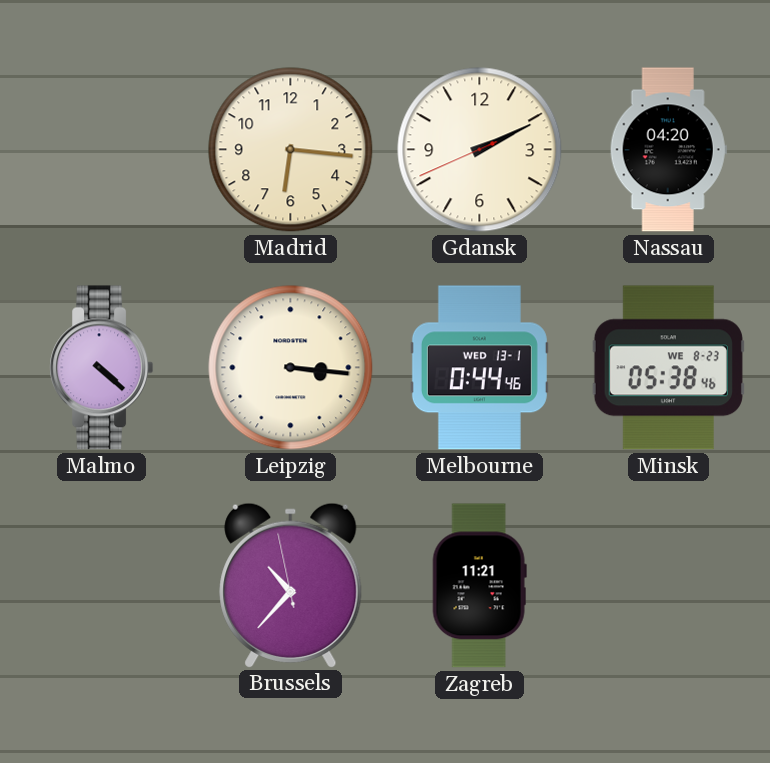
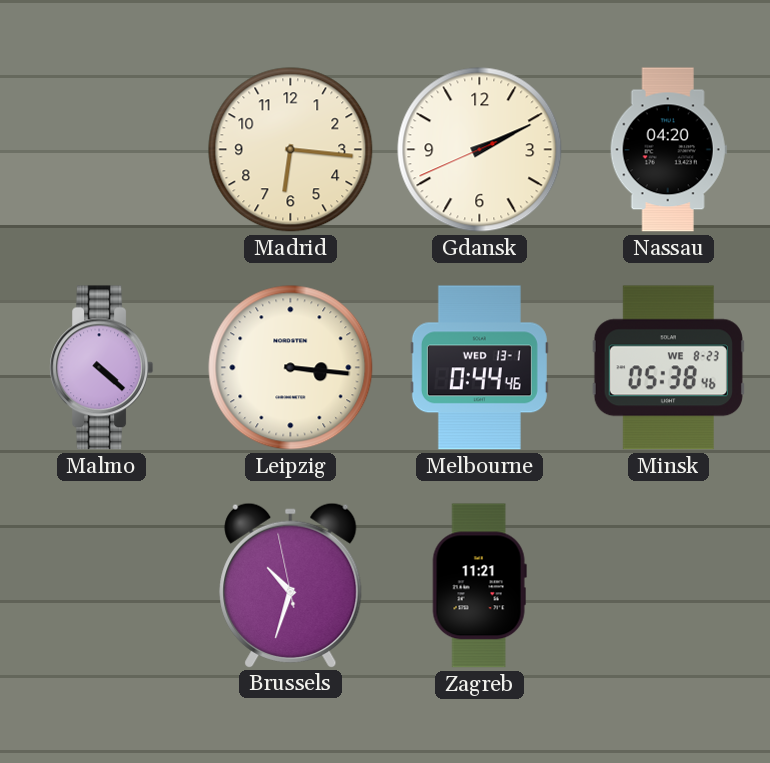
Brussels: 10:36 -> 10:32
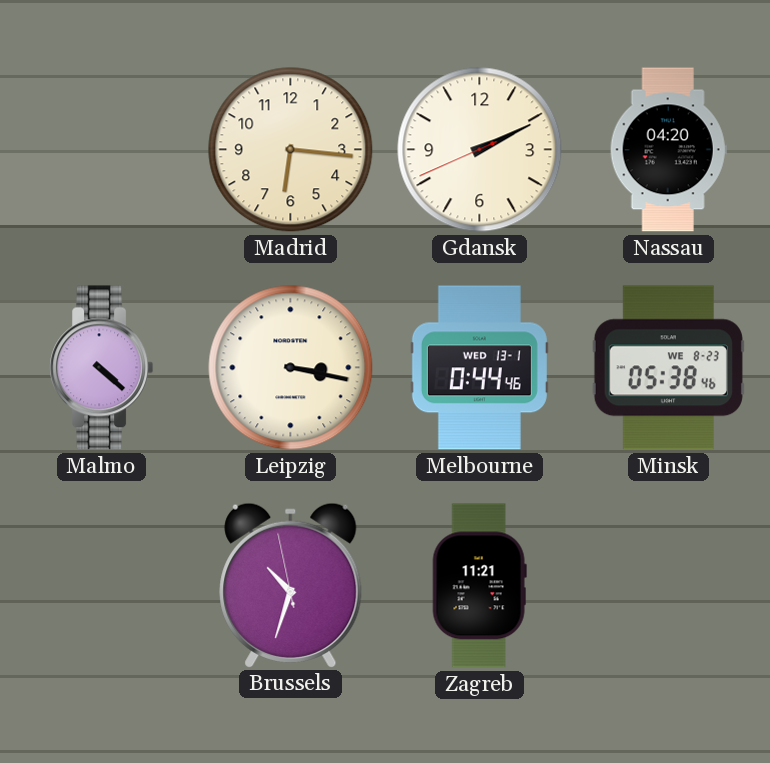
Leipzig: 3:16 -> 3:17
